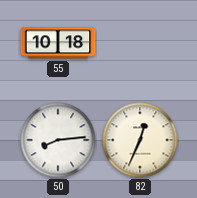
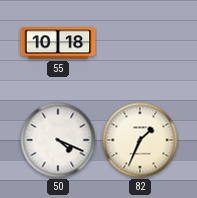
50: 8:14 -> 4:19
82: 12:34 -> 1:34
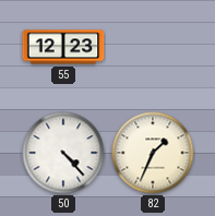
55: 10:18 -> 12:23
50: 4:19 -> 4:23
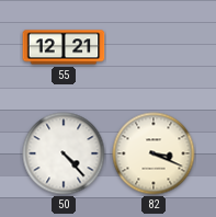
55: 12:23 -> 12:21
82: 1:34 -> 3:19
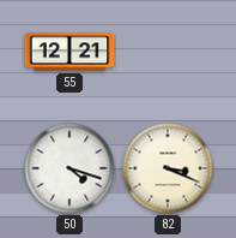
50: 4:23 -> 4:18
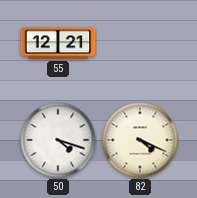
82: 3:19 -> 4:19
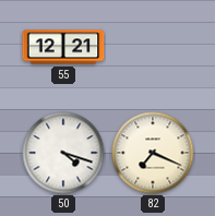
82: 4:19 -> 7:19
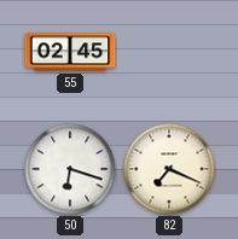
55: 12:21 -> 02:45
50: 4:18 -> 6:18
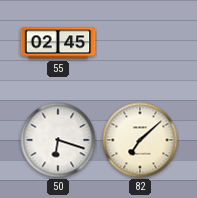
82: 7:19 -> 7:08
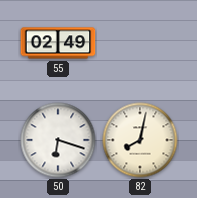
55: 02:45 -> 02:49
82: 7:08 -> 8:02
